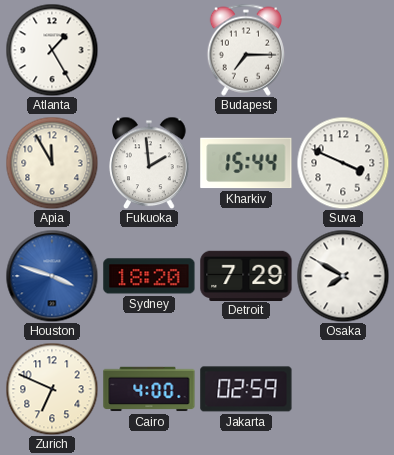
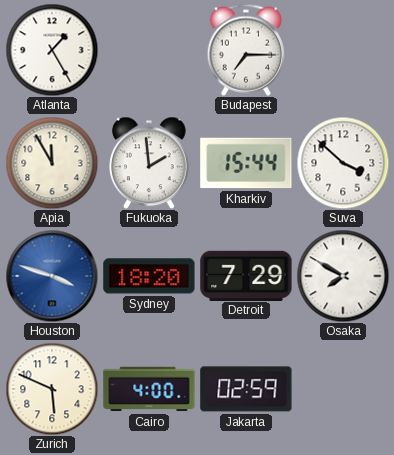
Suva: 3:49 -> 3:52
Zurich: 6:49 -> 5:49
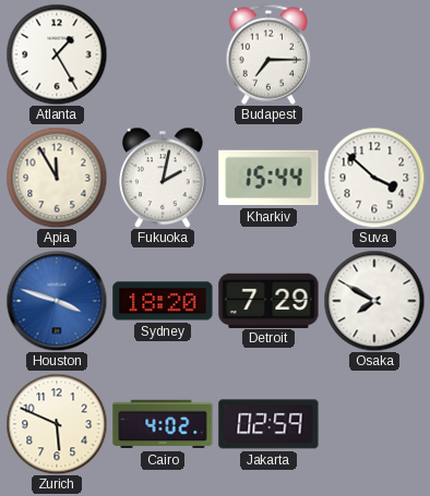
Fukuoka: 1:59 -> 2:02
Cairo: 4:00 -> 4:02
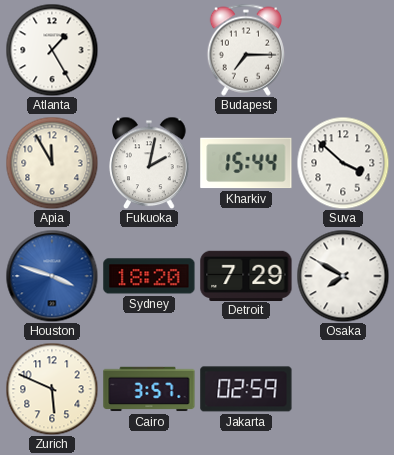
Cairo: 4:02 -> 3:57
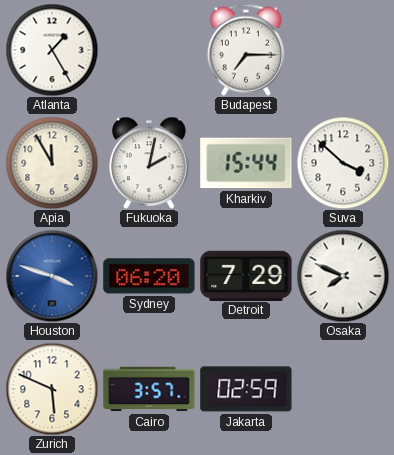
Sydney: 18:20 -> 06:20
Osaka: 7:50 -> 7:49
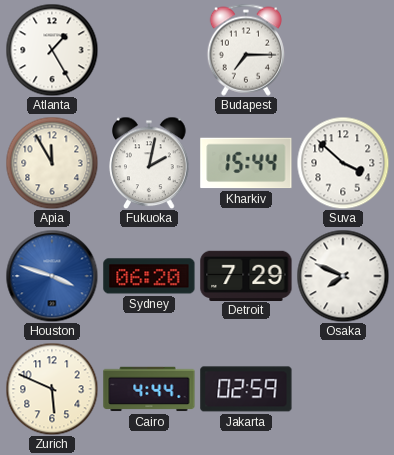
Cairo: 3:57 -> 4:44
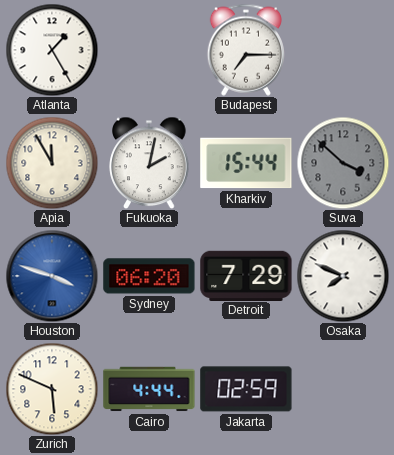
Suva dial: white -> grey
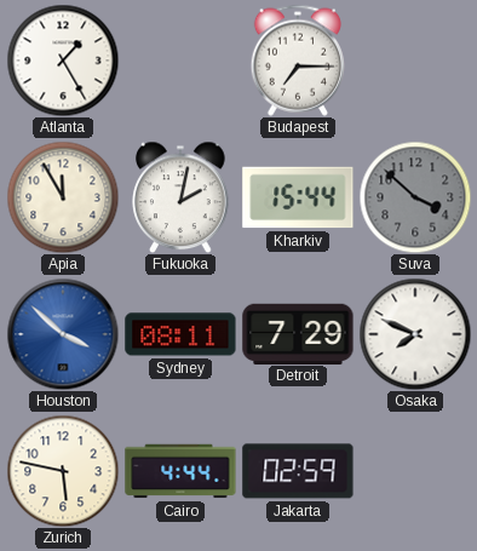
Houston: 3:48 -> 3:52
Sydney: 06:20 -> 08:11
Zurich: 5:49 -> 5:47
